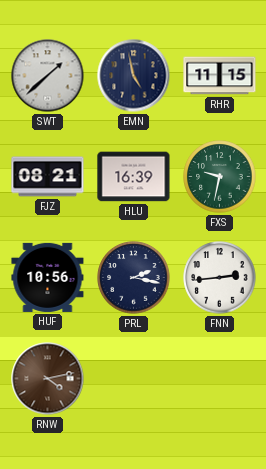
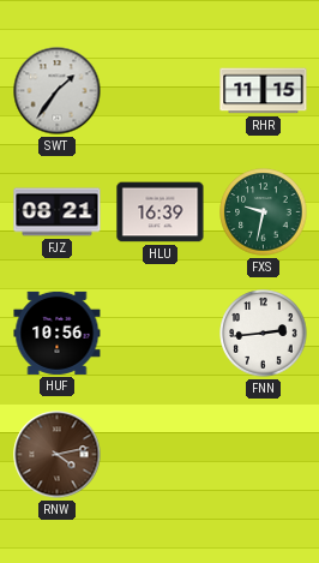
SWT: 1:38 -> 1:36
EMN: 4:58 -> none
PRL: 2:17 -> none
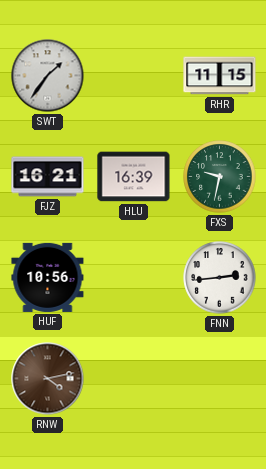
FJZ: 08:21 -> 16:21
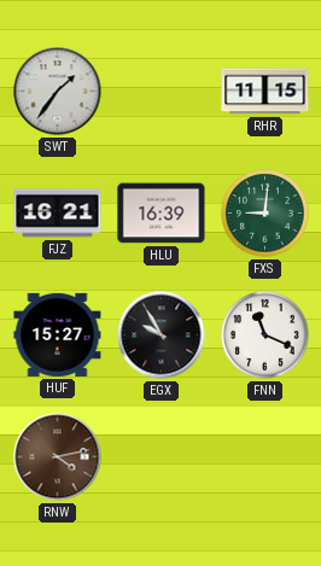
FXS: 9:32 -> 9:01
HUF: 10:56 -> 15:27
EGX: none -> 9:55
FNN: 2:44 -> 11:19
